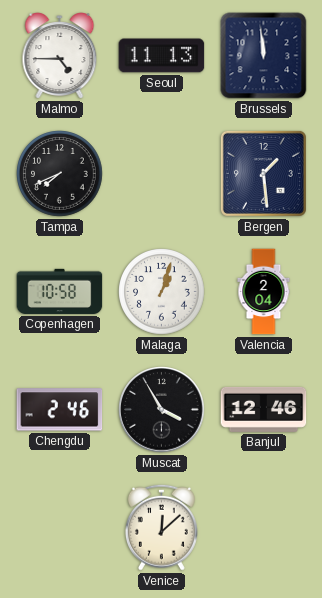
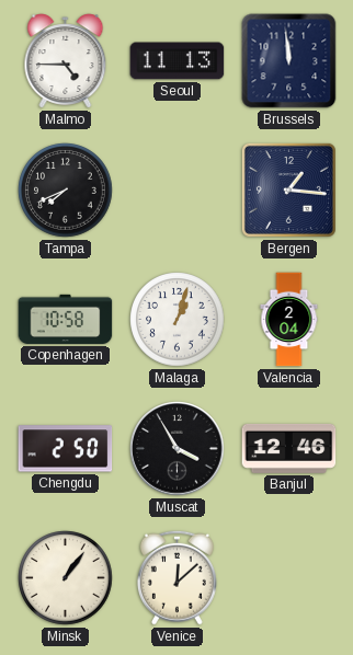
Bergen: 1:29 -> 1:16
Chengdu: 2:46 -> 2:50
Minsk: none -> 1:06
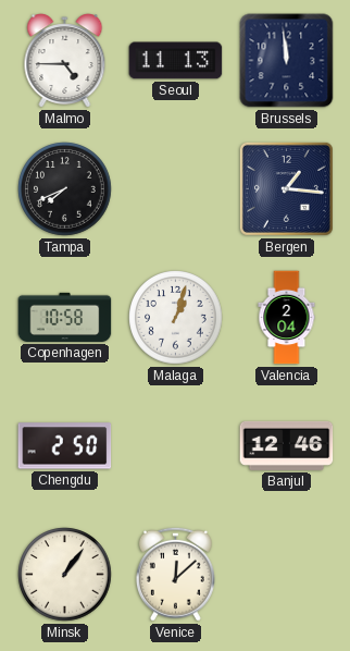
Muscat: 3:55 -> none
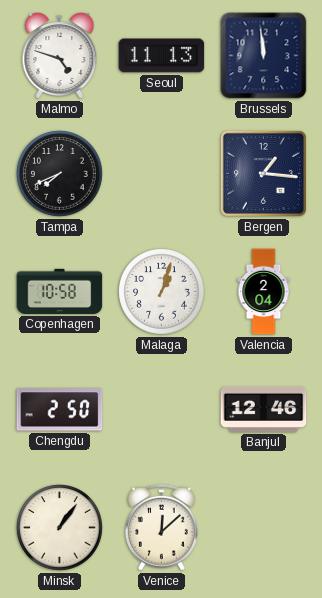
Malmo: 4:45 -> 4:48
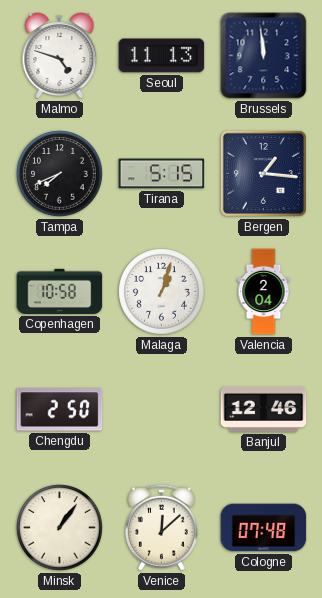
Tirana: none -> 5:15
Cologne: none -> 07:48
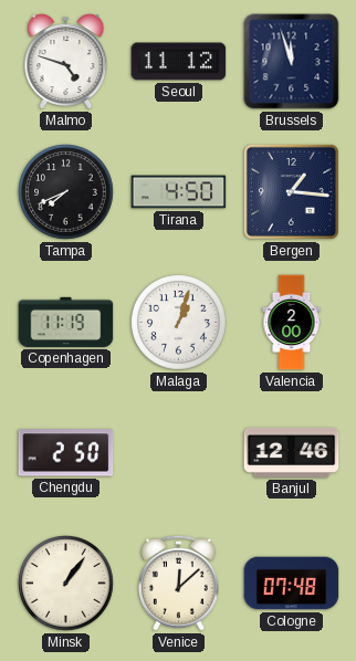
Seoul: 11:13 -> 11:12
Brussels: 11:59 -> 11:57
Tirana: 5:15 -> 4:50
Copenhagen: 10:58 -> 11:19
Valencia: 2:04 -> 2:00
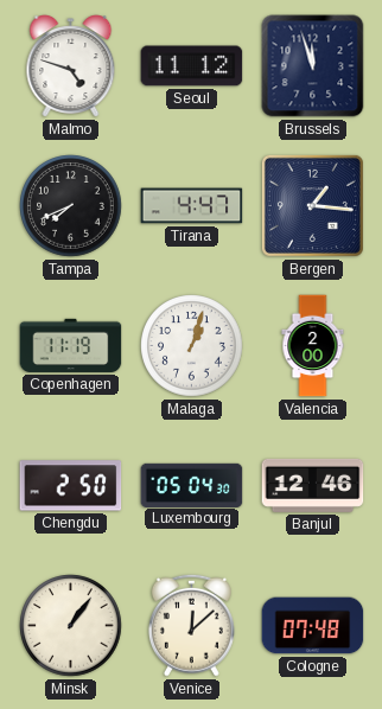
Tirana: 4:50 -> 4:47
Luxembourg: none -> 05:04
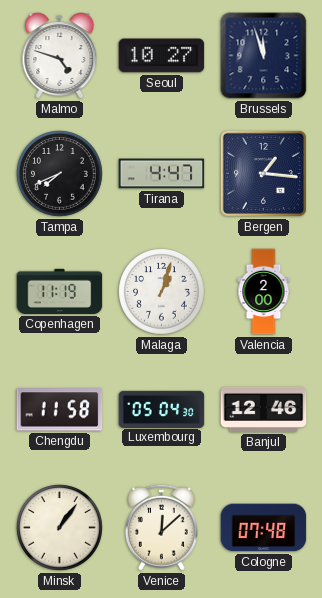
Seoul: 11:12 -> 10:27
Chengdu: 2:50 -> 11:58
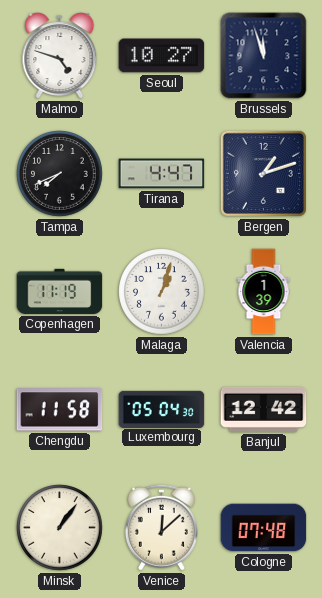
Bergen: 1:16 -> 1:12
Valencia: 2:00 -> 1:39
Banjul: 12:46 -> 12:42
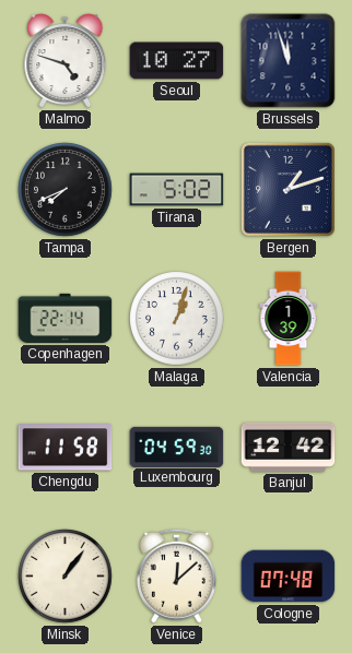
Tirana: 4:47 -> 5:02
Copenhagen: 11:19 -> 22:14
Luxembourg: 05:04 -> 04:59
